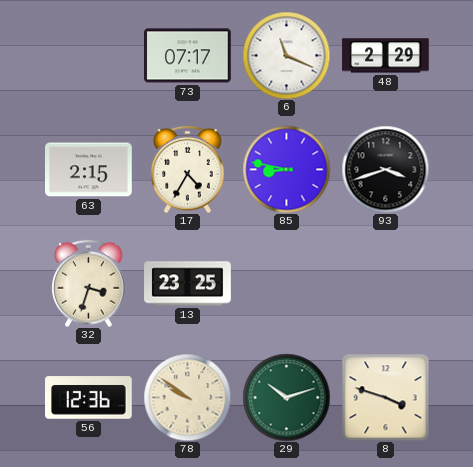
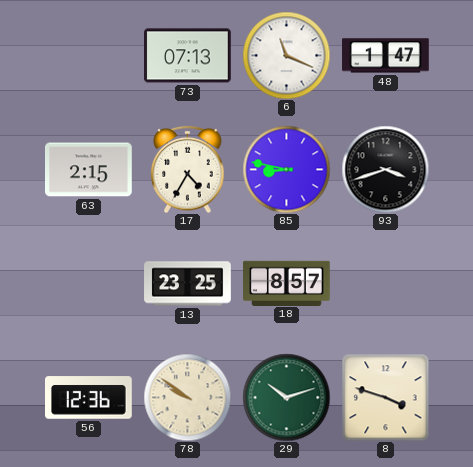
73: 07:17 -> 07:13
48: 2:29 -> 1:47
32: 3:33 -> none
18: none -> 8:57
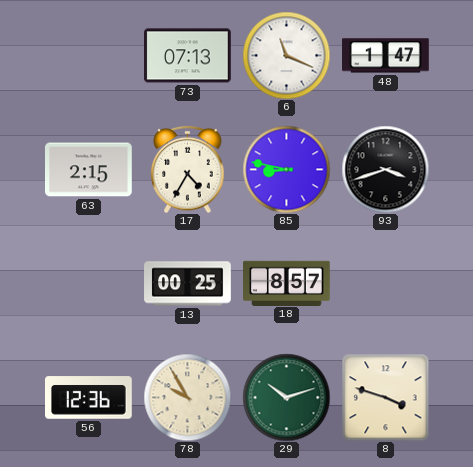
13: 23:25 -> 00:25
78: 9:51 -> 9:55
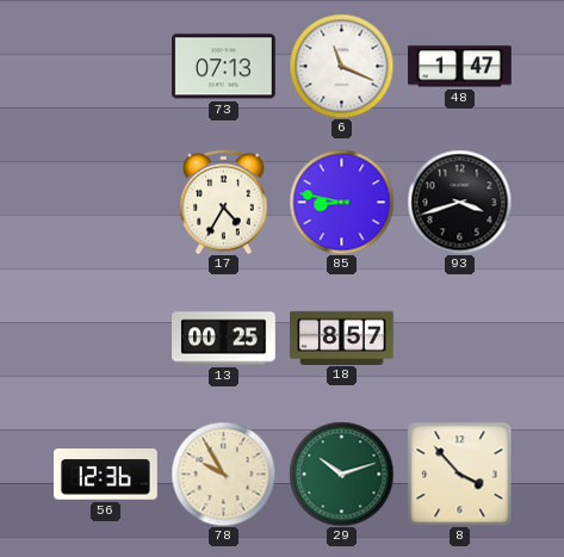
63: 2:15 -> none
8: 3:48 -> 3:53
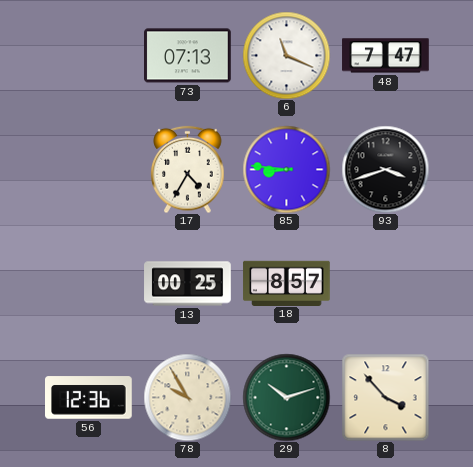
48: 1:47 -> 7:47
85: 8:47 -> 8:46
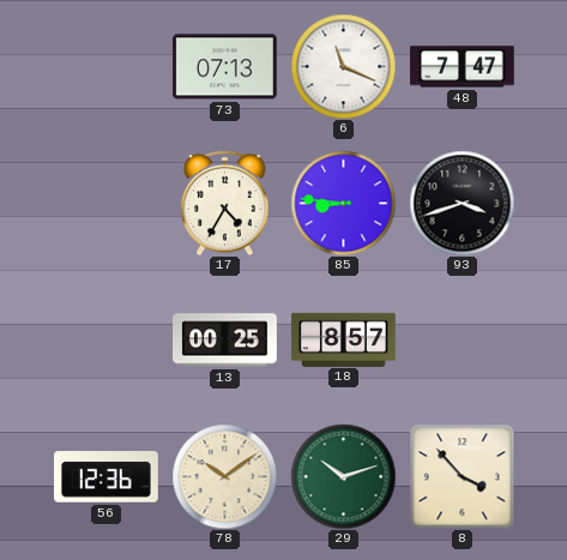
78: 9:55 -> 10:09
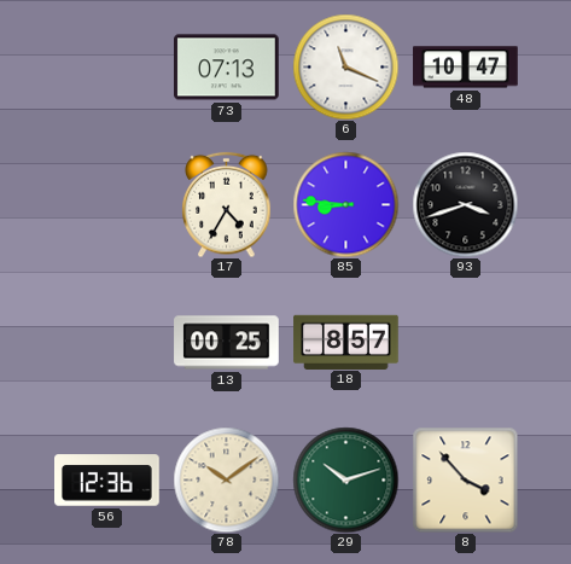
48: 7:47 -> 10:47
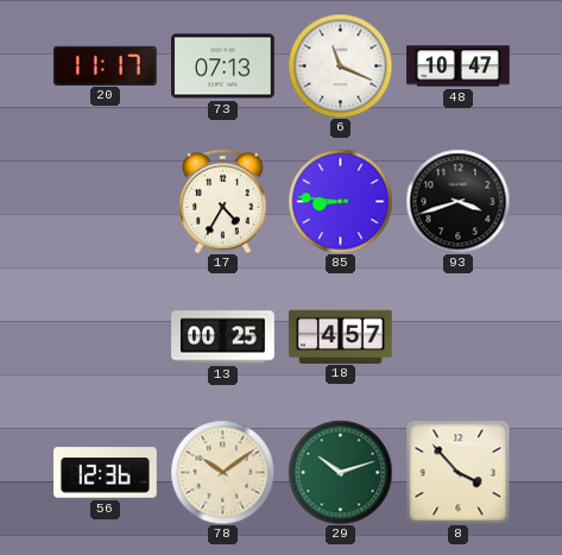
20: none -> 11:17
18: 8:57 -> 4:57
